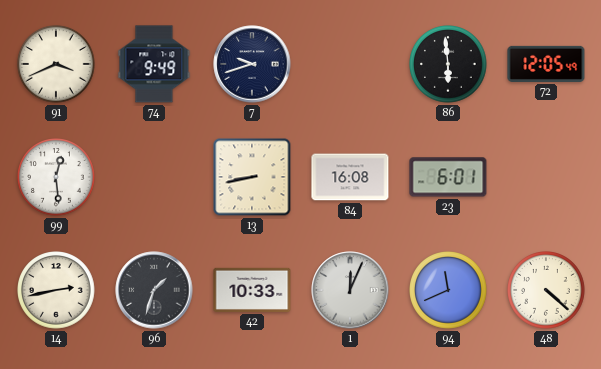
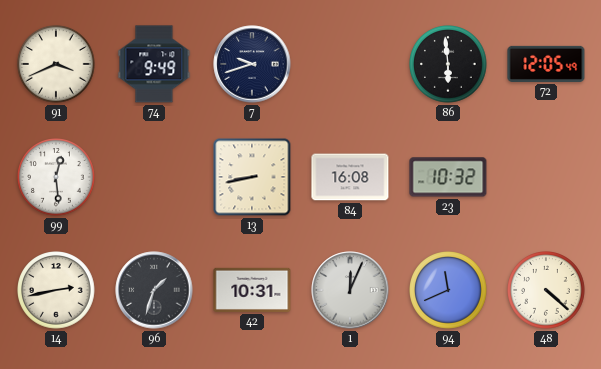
23: 6:01 -> 10:32
42: 10:33 -> 10:31
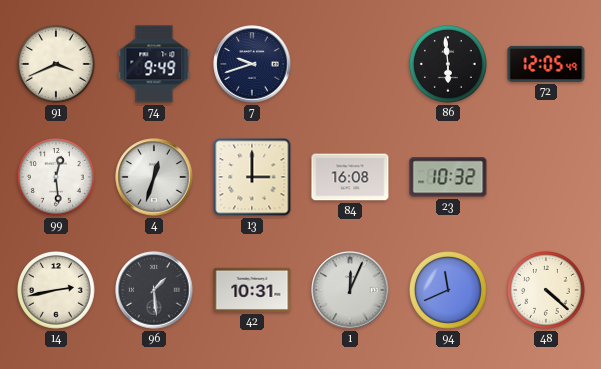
4: none -> 12:33
13: 8:43 -> 3:00
96: 1:33 -> 1:29
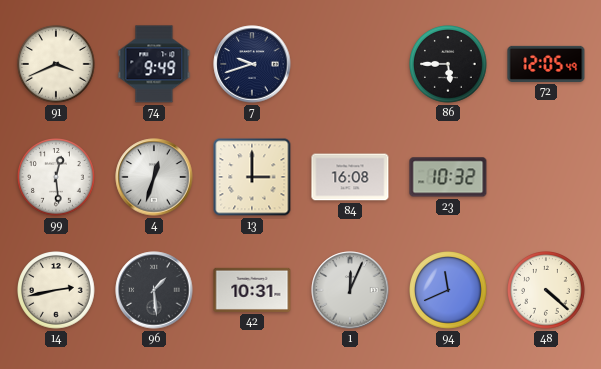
86: 5:59 -> 5:45
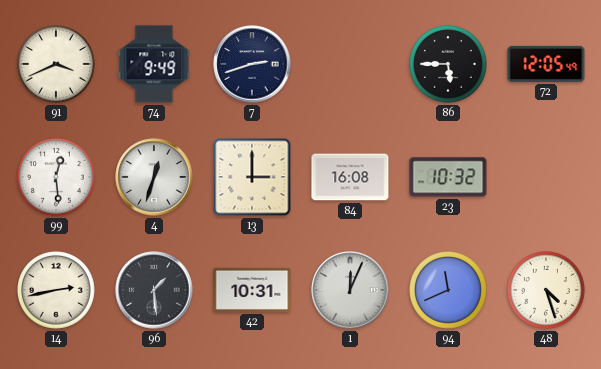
7: 9:42 -> 2:42
48: 4:22 -> 4:27
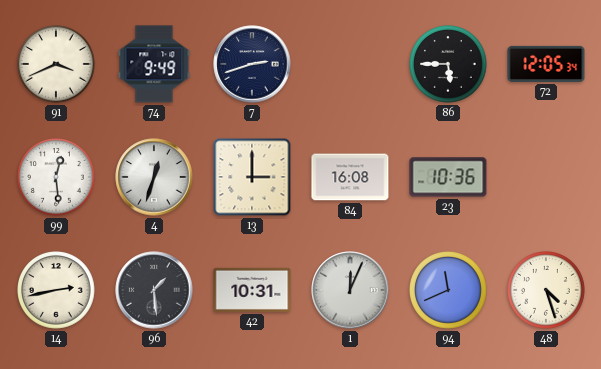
72: 12:05:49 -> 12:05:34
23: 10:32 -> 10:36
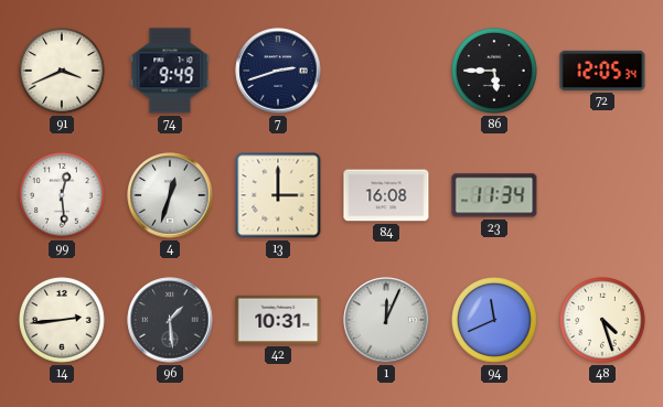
23: 10:36 -> 11:34
14: 2:43 -> 2:44
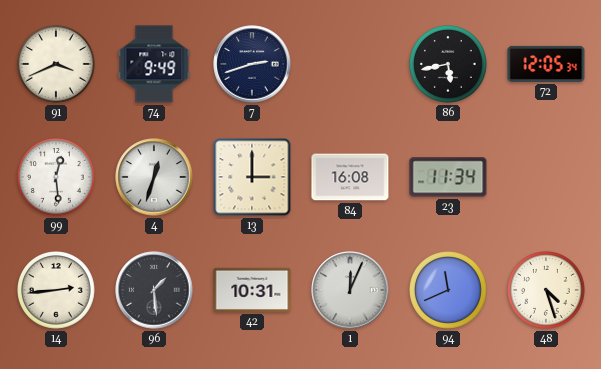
86: 5:45 -> 5:43
